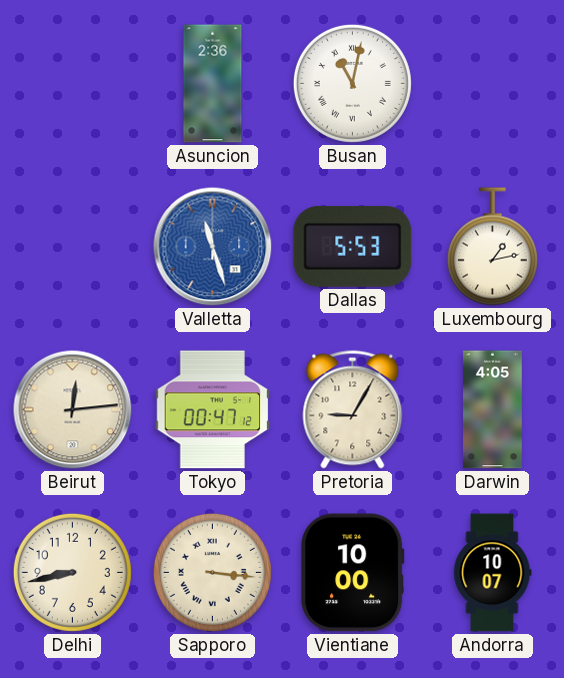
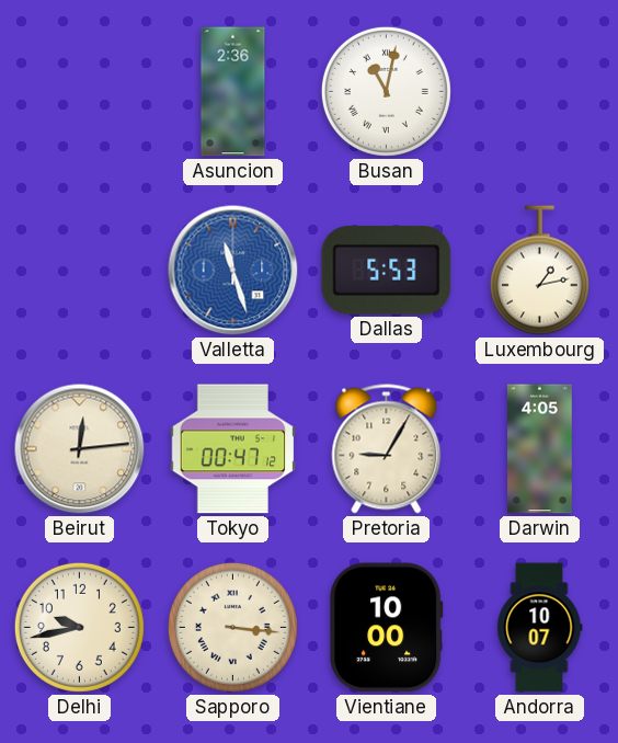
Delhi: 8:43 -> 9:43
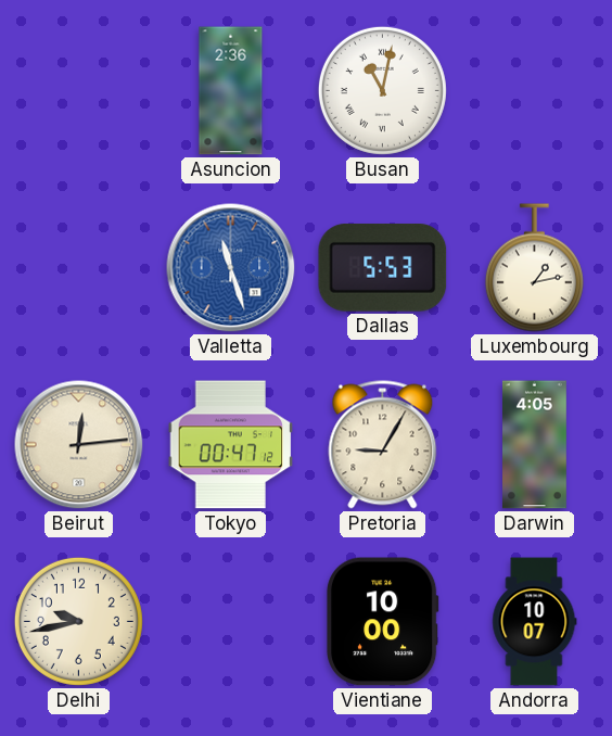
Sapporo: 3:16 -> none
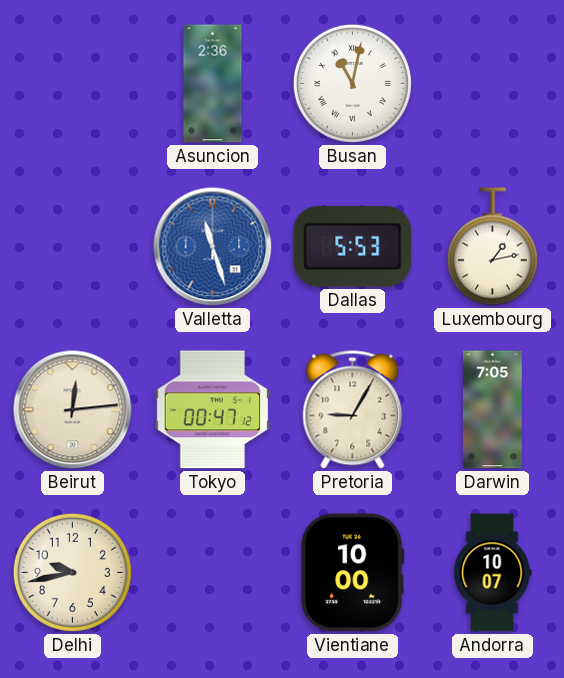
Darwin: 4:05 -> 7:05
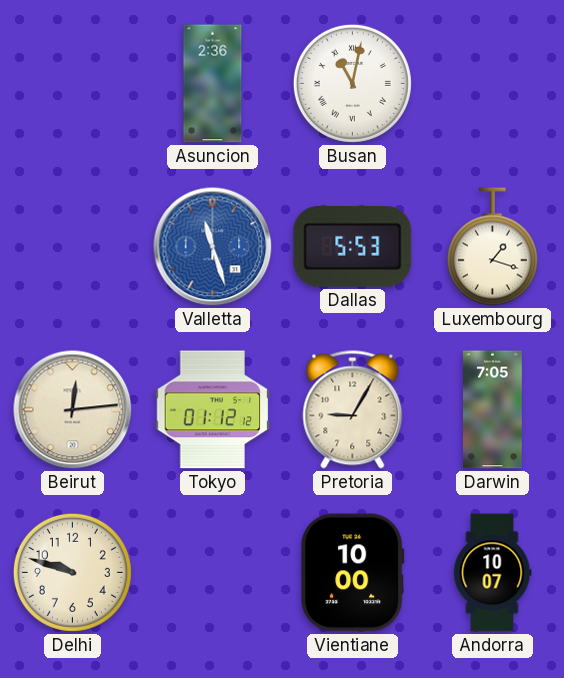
Luxembourg: 1:13 -> 1:18
Tokyo: 00:47 -> 01:12
Delhi: 9:43 -> 9:48
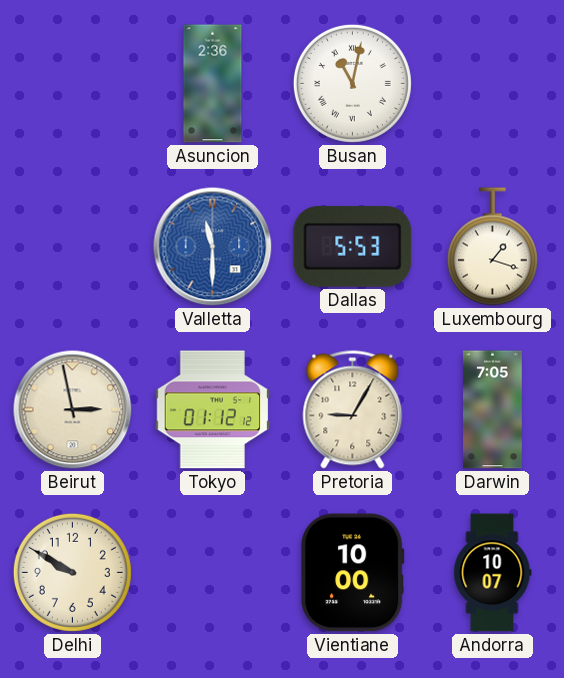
Valletta: 11:27 -> 11:30
Beirut: 12:14 -> 2:58
Delhi: 9:48 -> 9:50
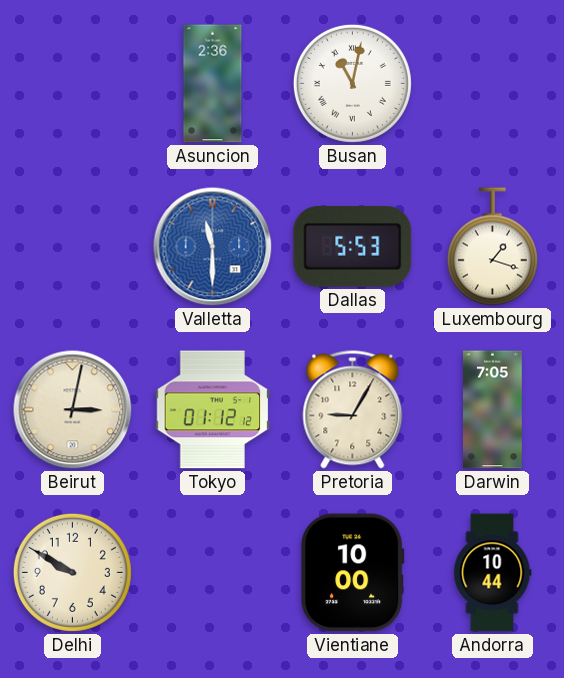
Beirut: 2:58 -> 3:02
Andorra: 10:07 -> 10:44
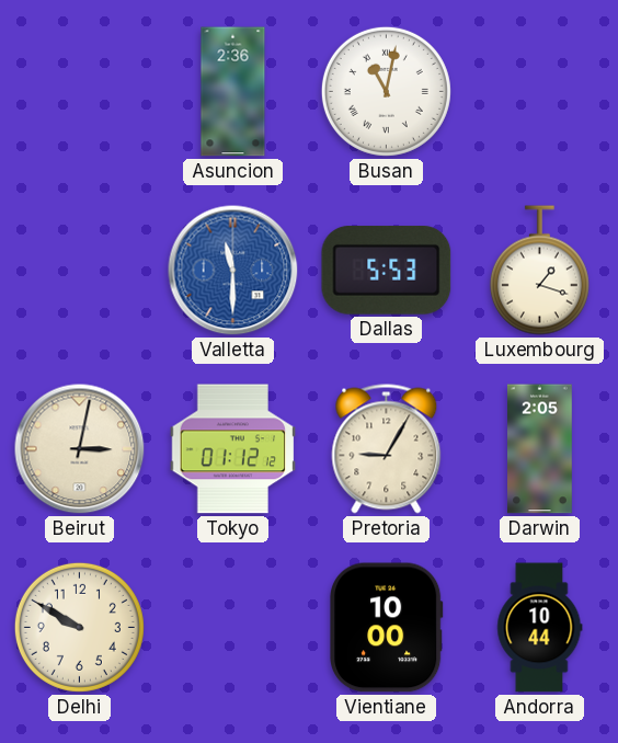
Darwin: 7:05 -> 2:05
